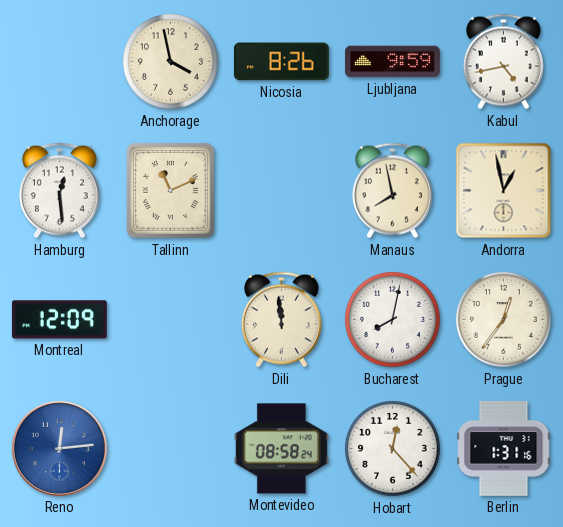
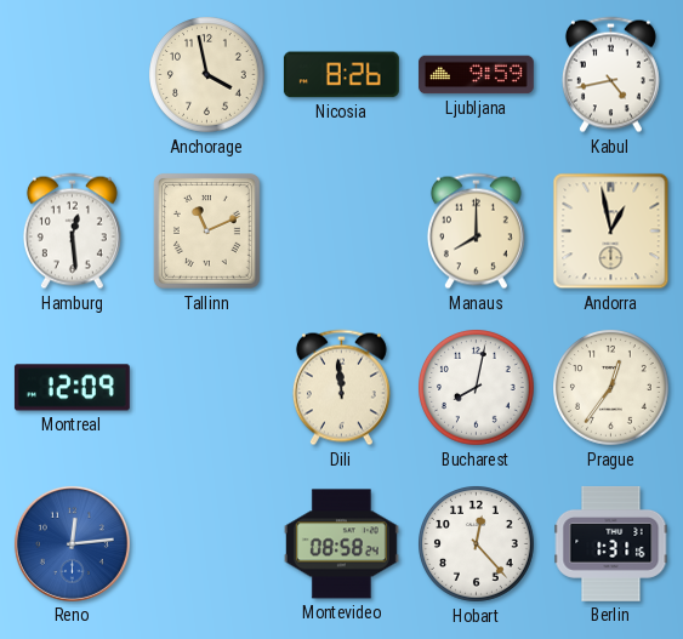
Manaus: 7:58 -> 8:00
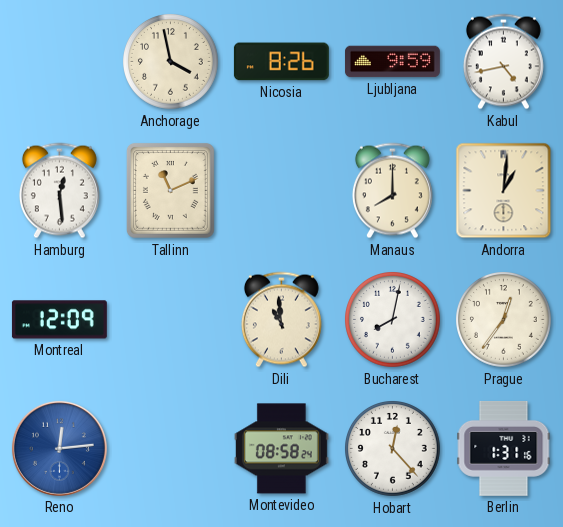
Andorra: 12:58 -> 1:01
Dili: 11:59 -> 10:59
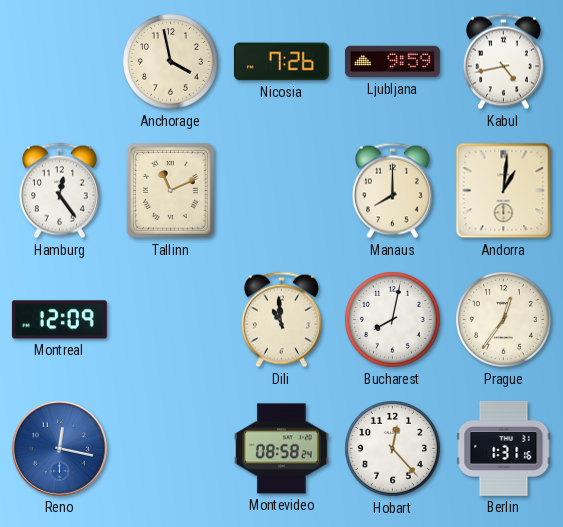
Nicosia: 8:26 -> 7:26
Hamburg: 12:29 -> 12:24
Reno: 12:14 -> 12:17
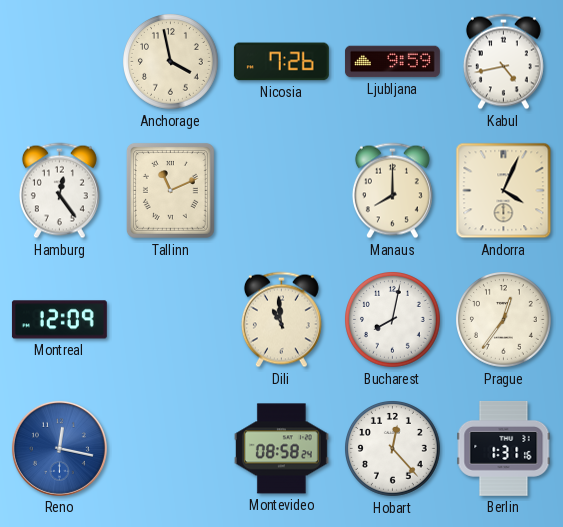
Andorra: 1:01 -> 4:04
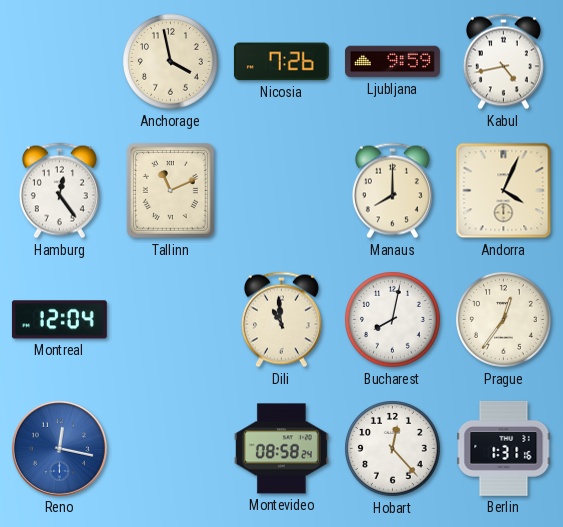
Montreal: 12:09 -> 12:04
